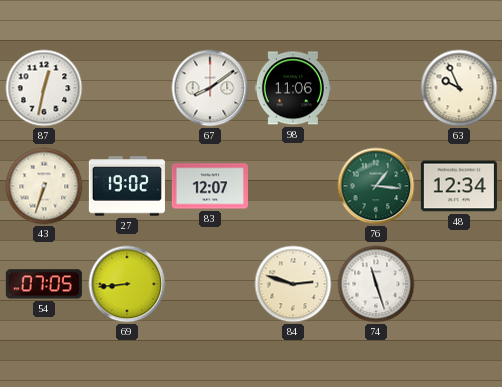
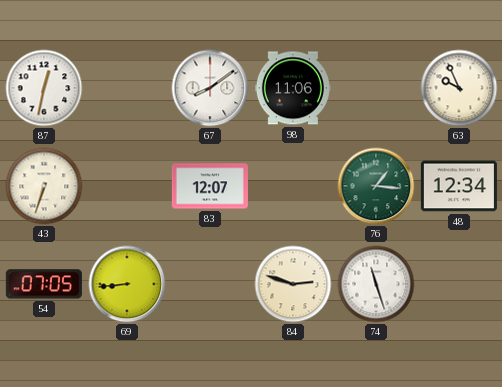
27: 19:02 -> none
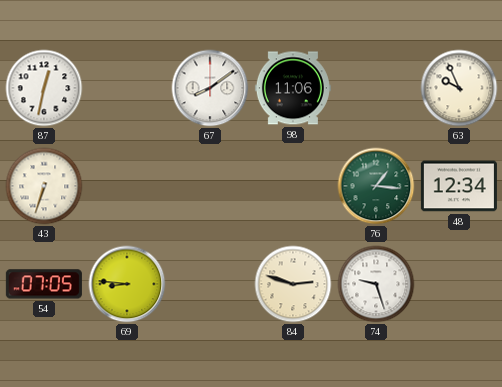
83: 12:07 -> none
69: 8:44 -> 8:46
74: 11:27 -> 9:27
